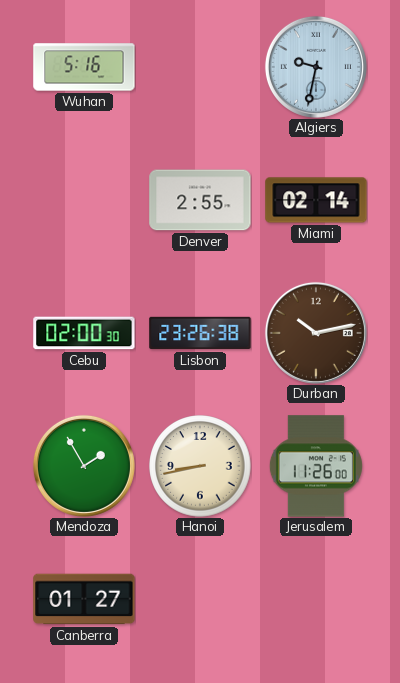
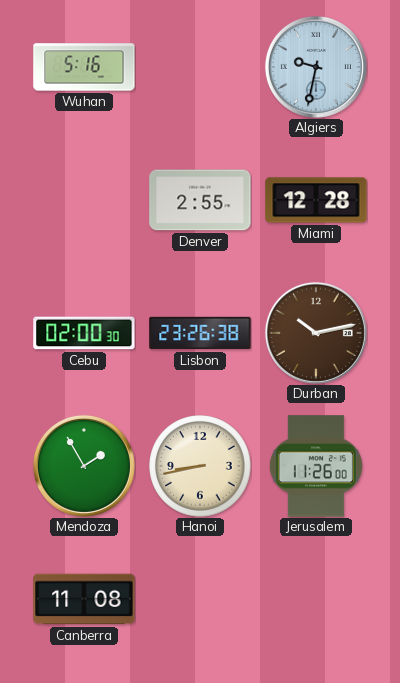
Miami: 02:14 -> 12:28
Canberra: 01:27 -> 11:08
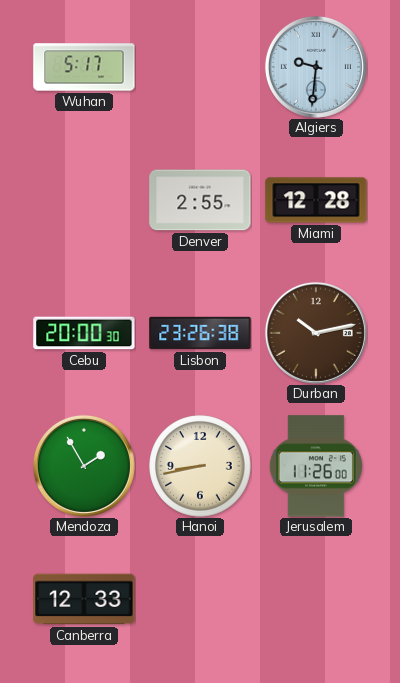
Wuhan: 5:16 -> 5:17
Algiers: 9:32 -> 9:31
Cebu: 02:00 -> 20:00
Canberra: 11:08 -> 12:33
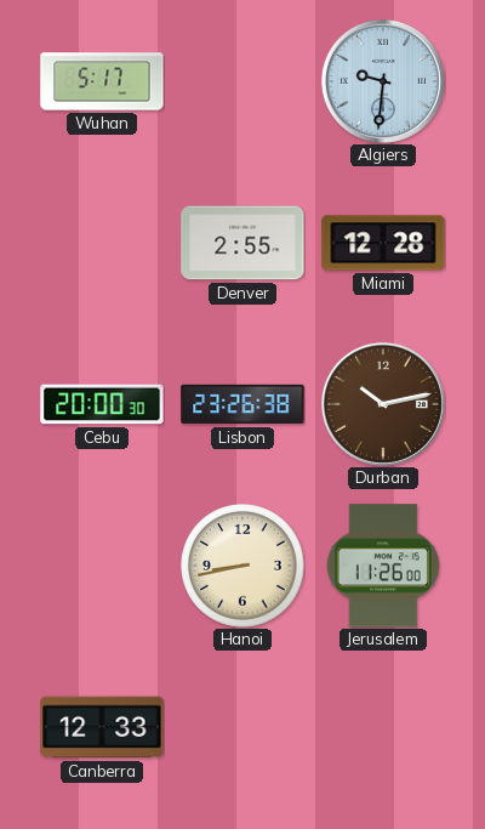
Mendoza: 1:55 -> none
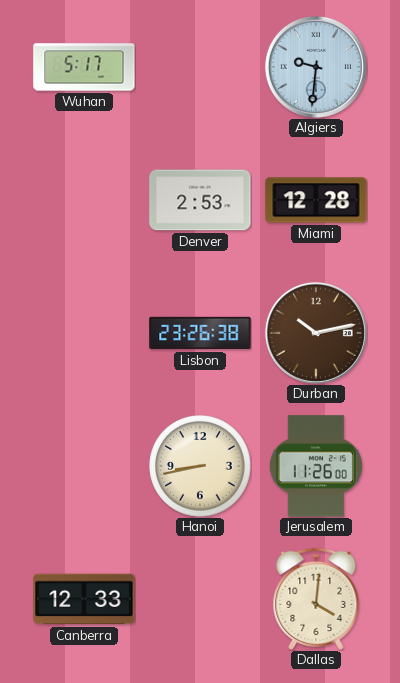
Denver: 2:55 -> 2:53
Cebu: 20:00 -> none
Dallas: none -> 4:01
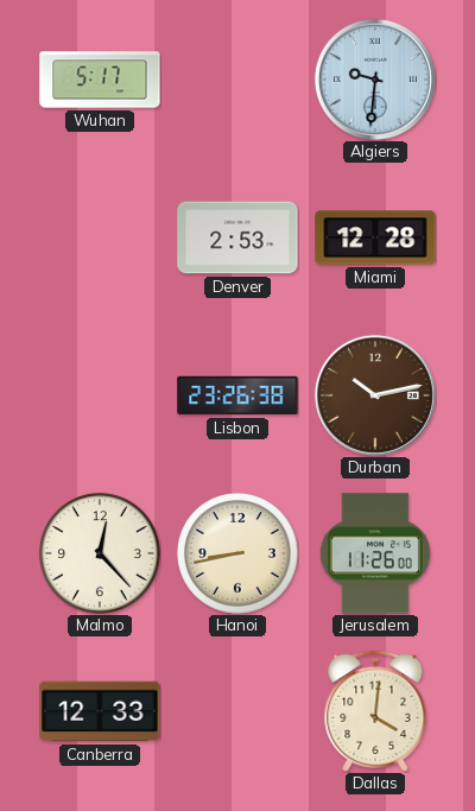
Malmo: none -> 12:23
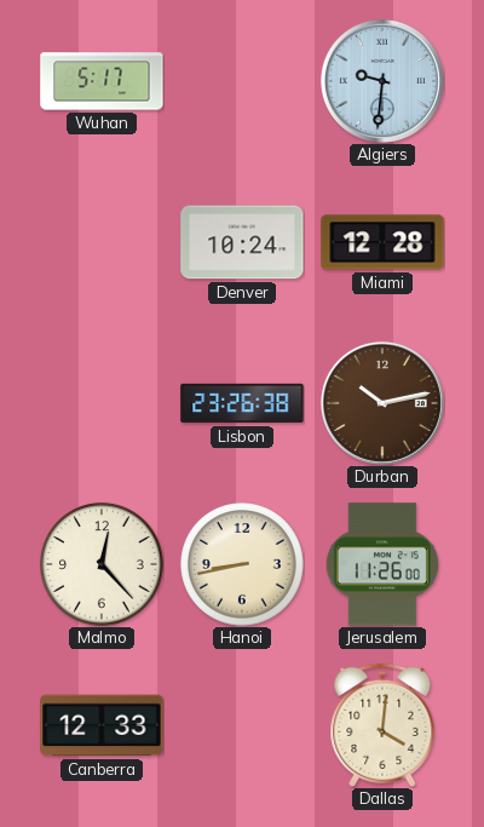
Denver: 2:53 -> 10:24
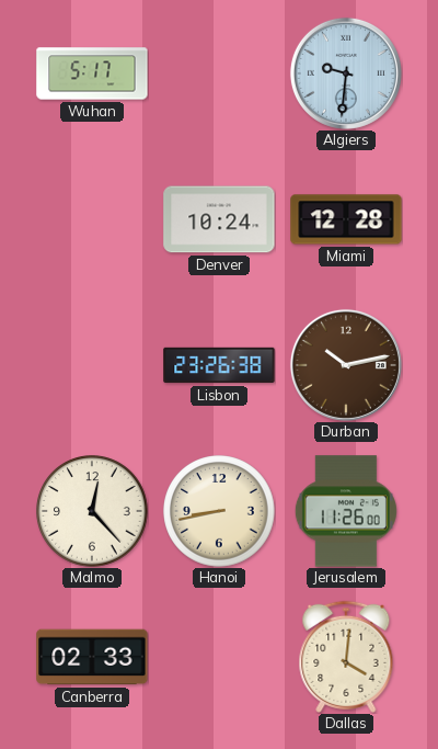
Canberra: 12:33 -> 02:33
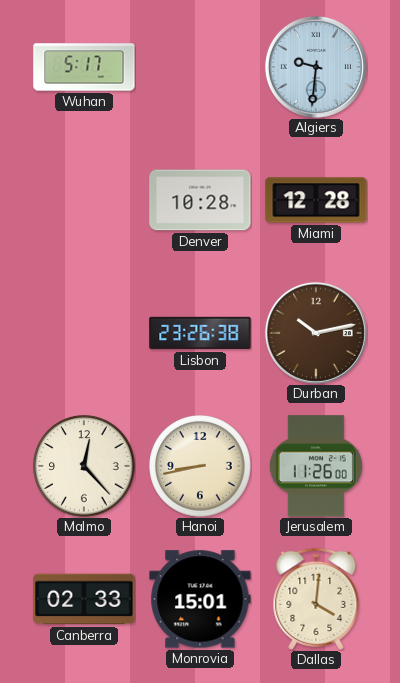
Denver: 10:24 -> 10:28
Monrovia: none -> 15:01
